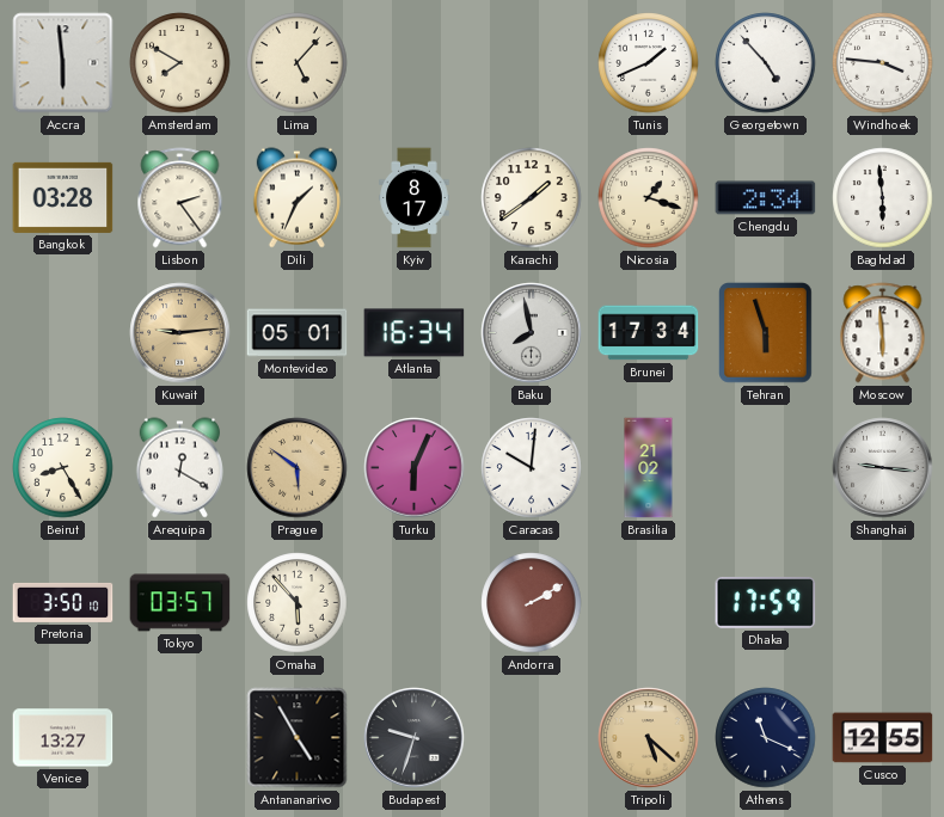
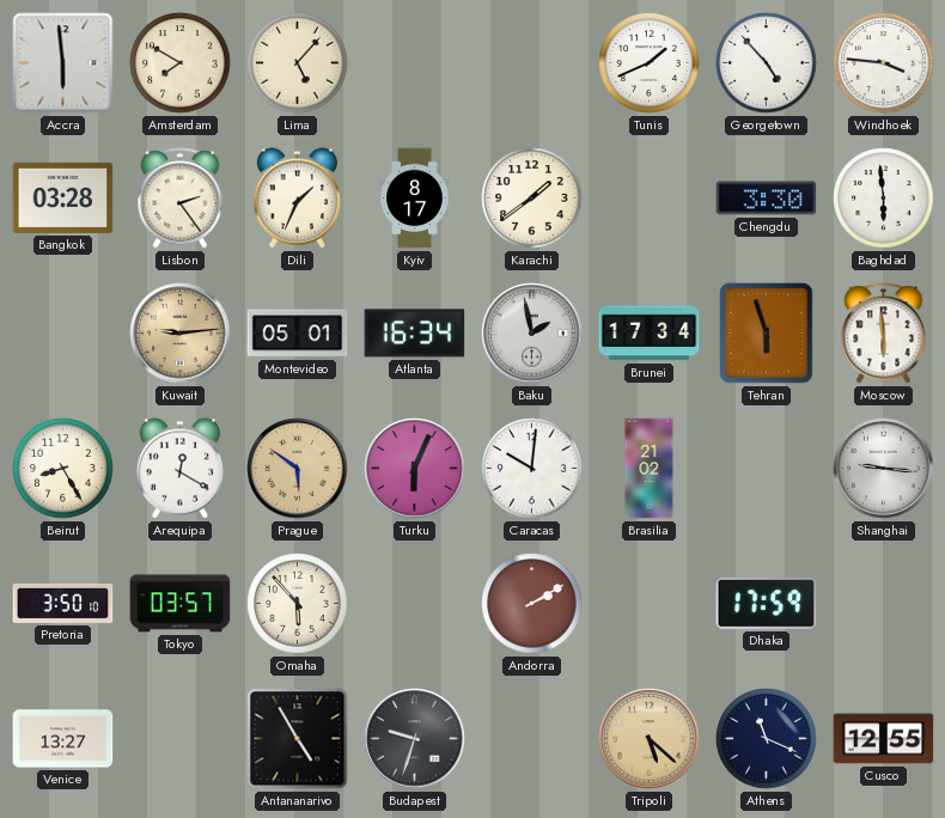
Nicosia: 1:18 -> none
Chengdu: 2:34 -> 3:30
Baku: 7:58 -> 1:58
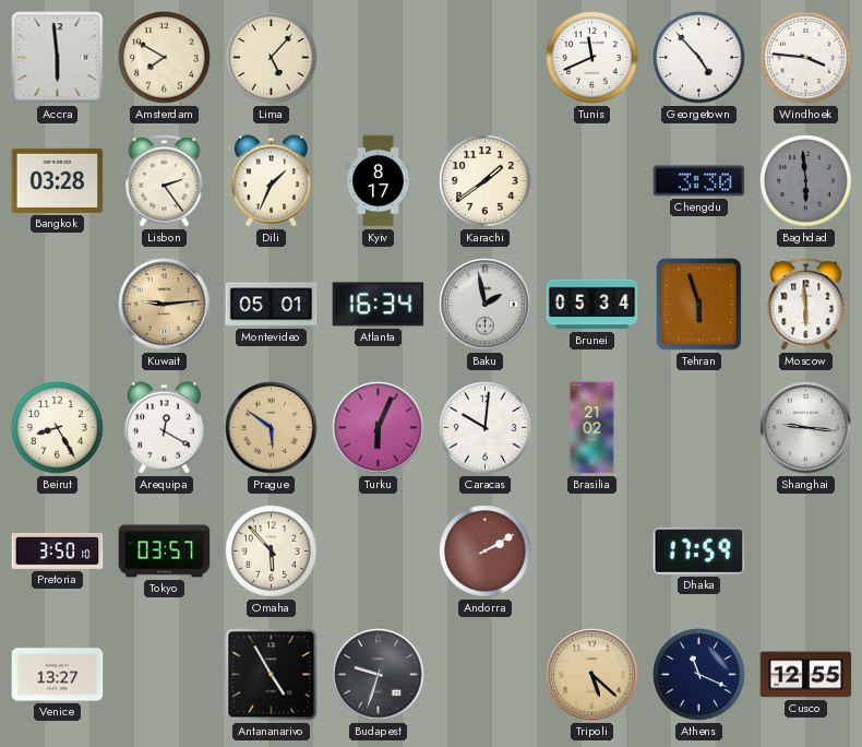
Tunis: 1:41 -> 11:41
Baghdad dial: white -> grey
Brunei: 17:34 -> 05:34
